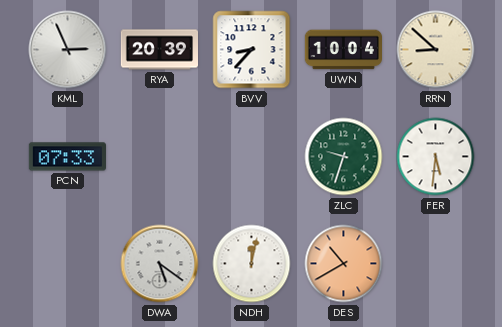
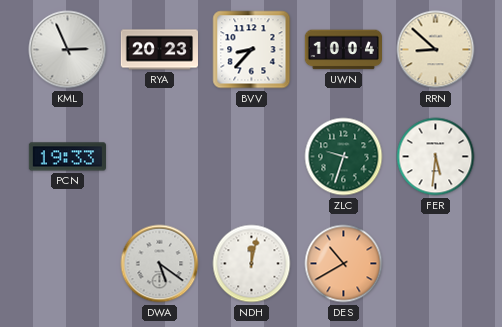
RYA: 20:39 -> 20:23
PCN: 07:33 -> 19:33
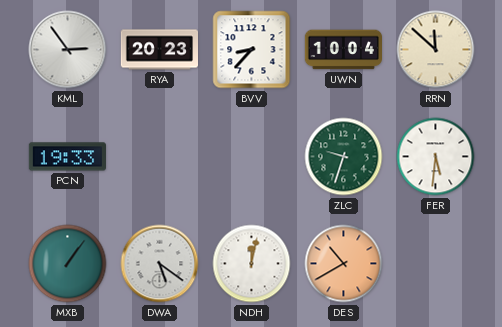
KML: 2:56 -> 2:54
RRN: 8:52 -> 11:52
MXB: none -> 1:06
